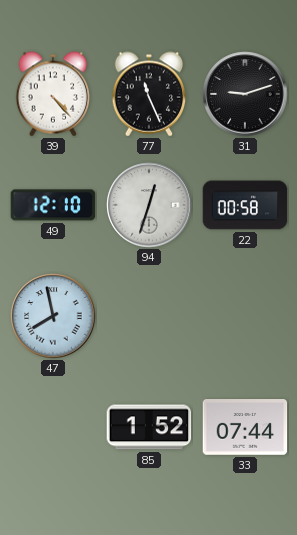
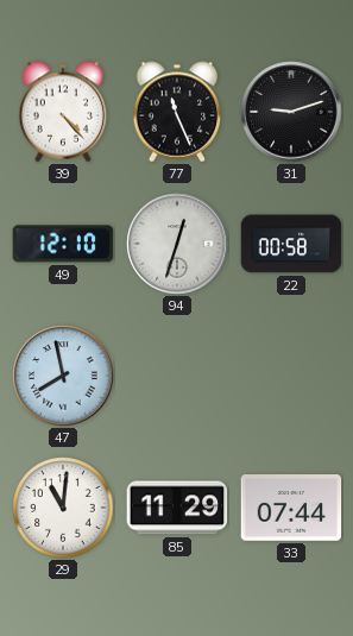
29: none -> 11:01
85: 1:52 -> 11:29
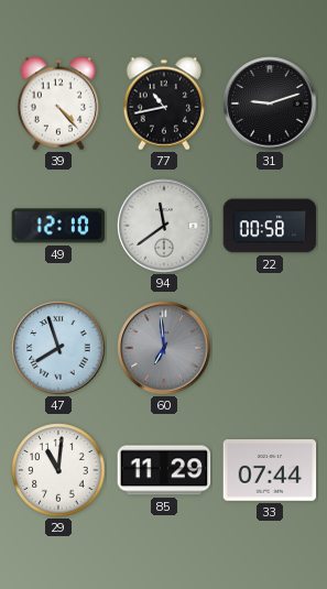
77: 11:26 -> 10:43
94: 12:33 -> 11:39
47: 7:58 -> 7:57
60: none -> 6:59
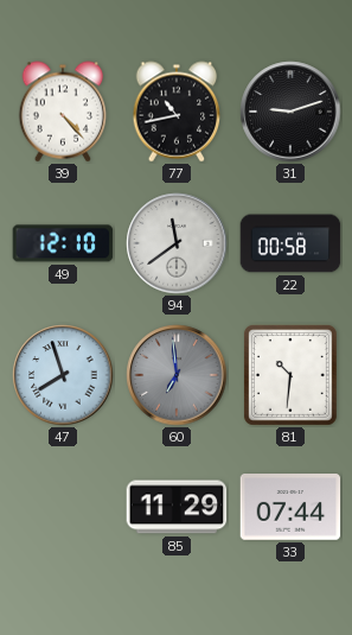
81: none -> 10:31
29: 11:01 -> none
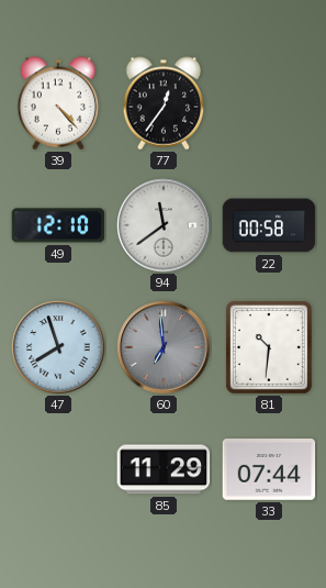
77: 10:43 -> 12:36
31: 9:12 -> none
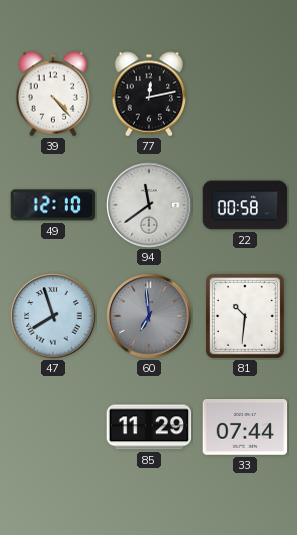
77: 12:36 -> 12:13
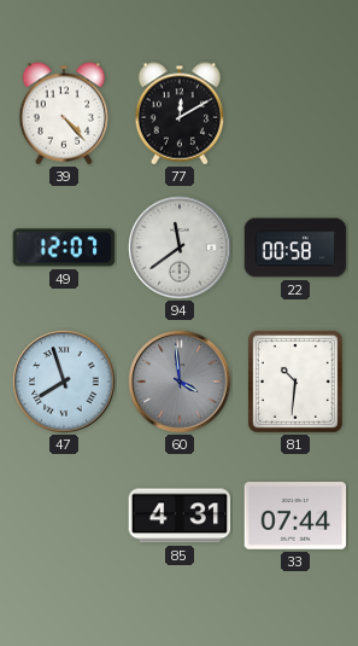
77: 12:13 -> 12:10
49: 12:10 -> 12:07
60: 6:59 -> 3:59
85: 11:29 -> 4:31
